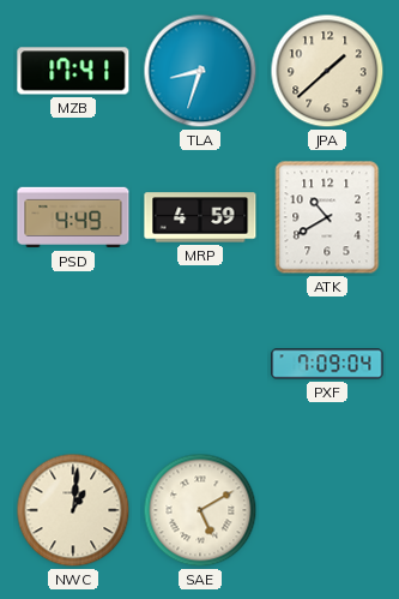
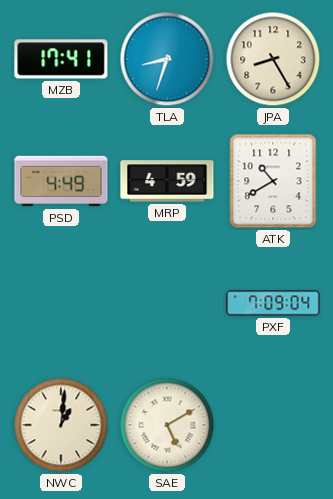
JPA: 1:38 -> 8:25
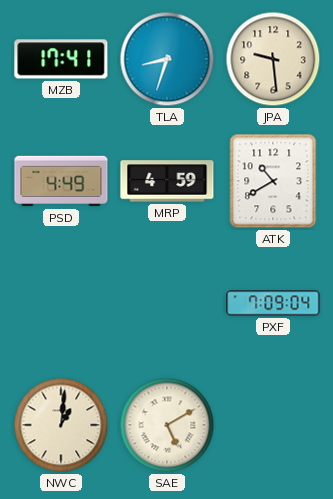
JPA: 8:25 -> 9:29
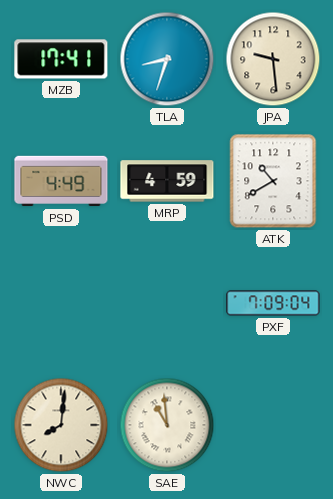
NWC: 1:01 -> 8:01
SAE: 5:10 -> 10:59
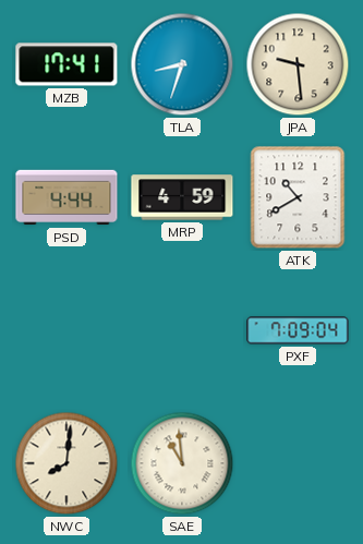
PSD: 4:49 -> 4:44
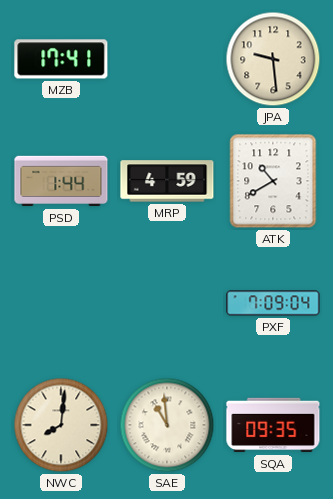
TLA: 8:33 -> none
PSD: 4:44 -> 1:44
SQA: none -> 09:35
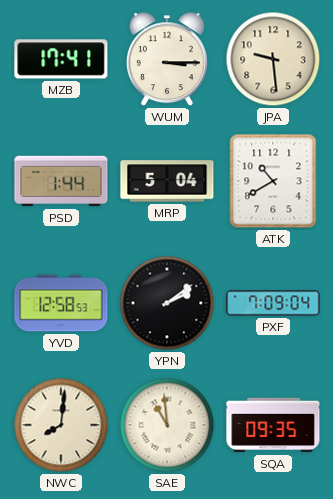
WUM: none -> 3:15
MRP: 4:59 -> 5:04
YVD: none -> 12:58
YPN: none -> 2:09
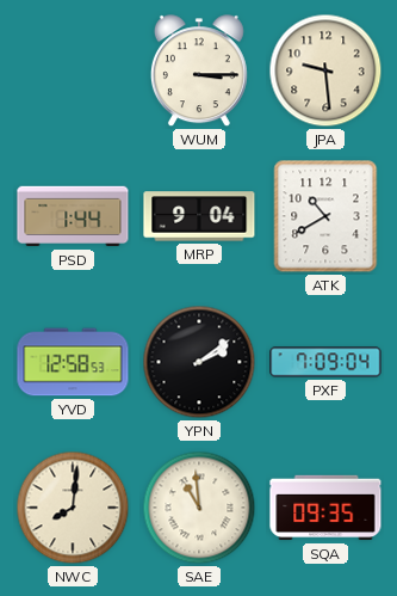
MZB: 17:41 -> none
MRP: 5:04 -> 9:04
